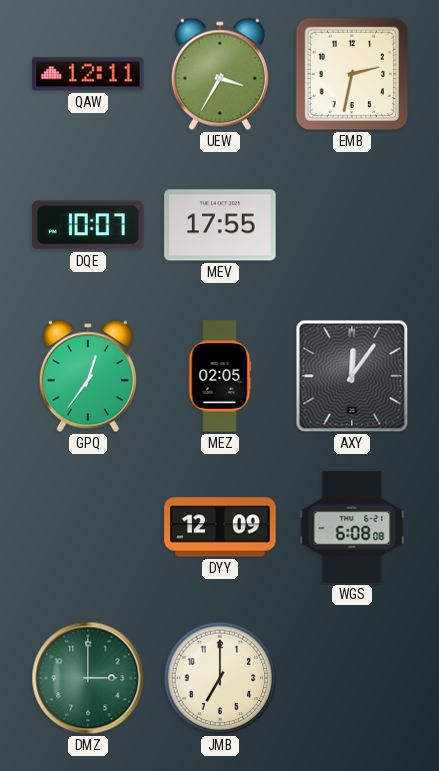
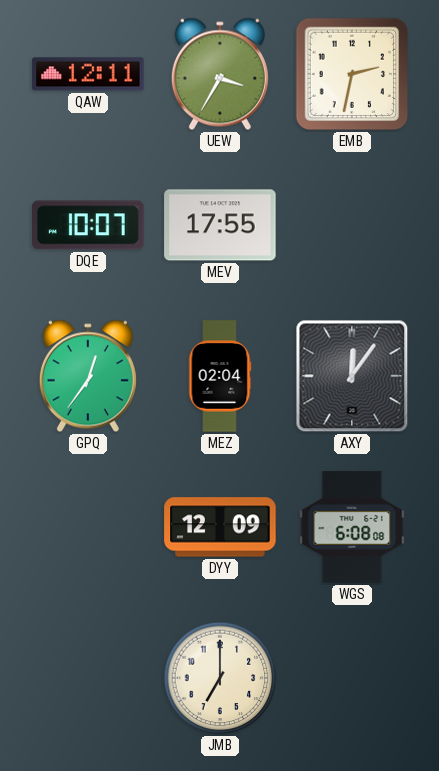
MEZ: 02:05 -> 02:04
DMZ: 3:00 -> none
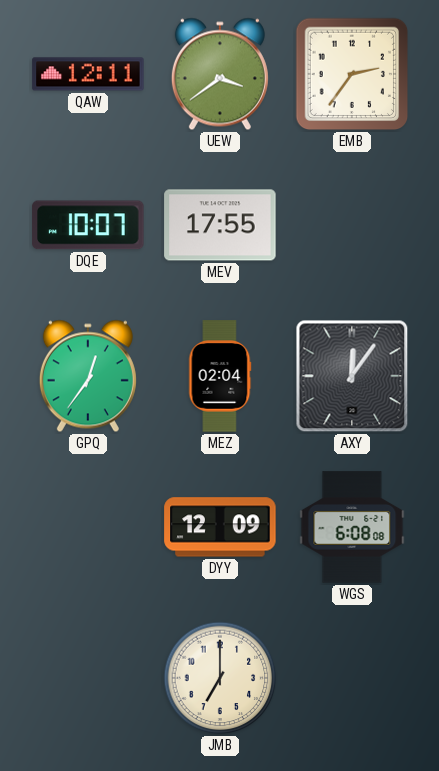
UEW: 3:35 -> 3:39
EMB: 2:32 -> 2:36
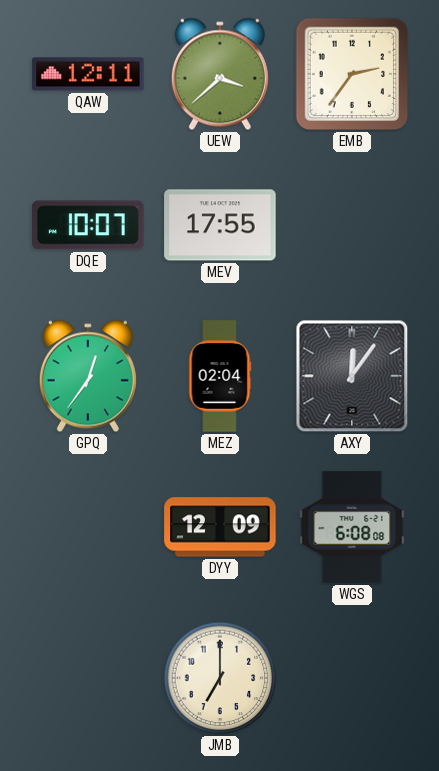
UEW: 3:39 -> 3:38
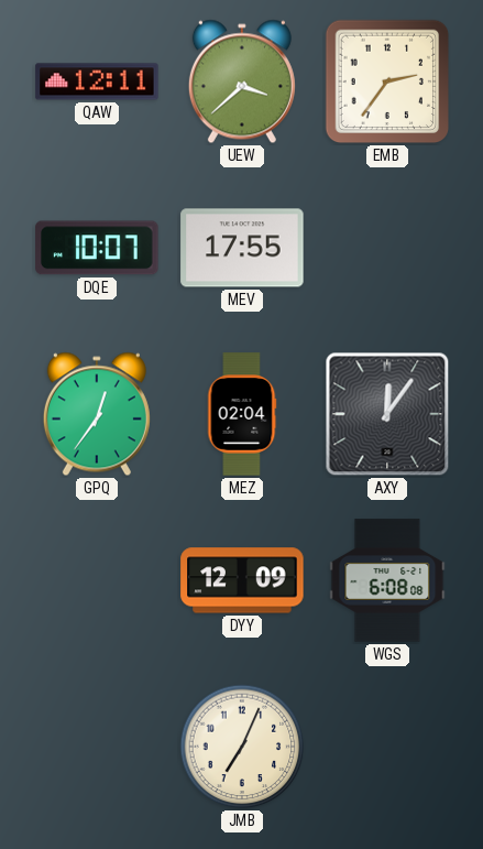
JMB: 7:00 -> 7:04
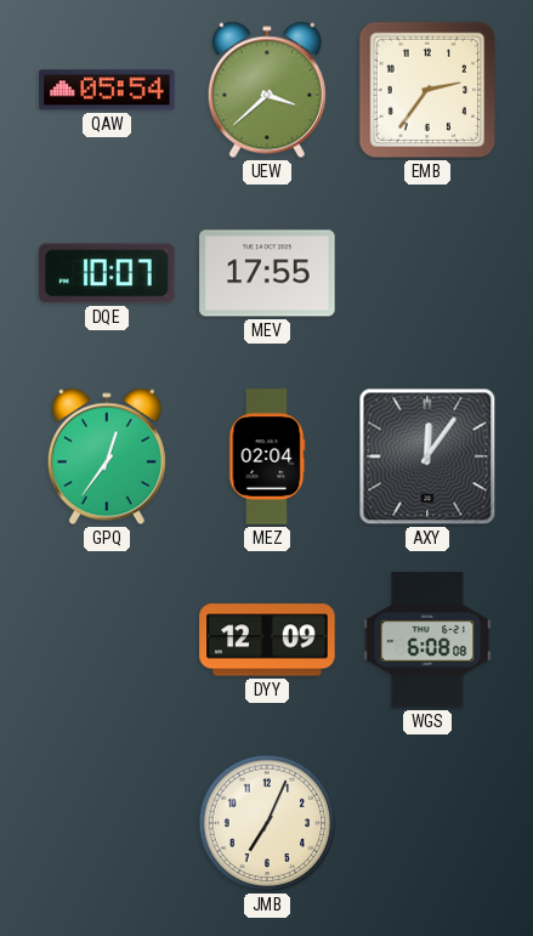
QAW: 12:11 -> 05:54
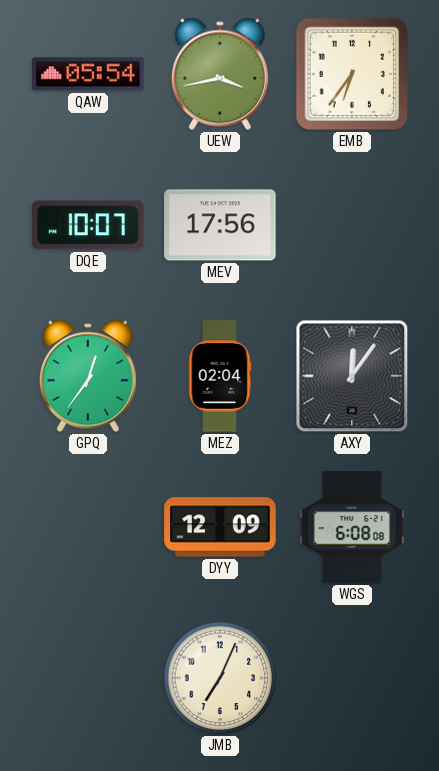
UEW: 3:38 -> 3:43
EMB: 2:36 -> 6:36
MEV: 17:55 -> 17:56
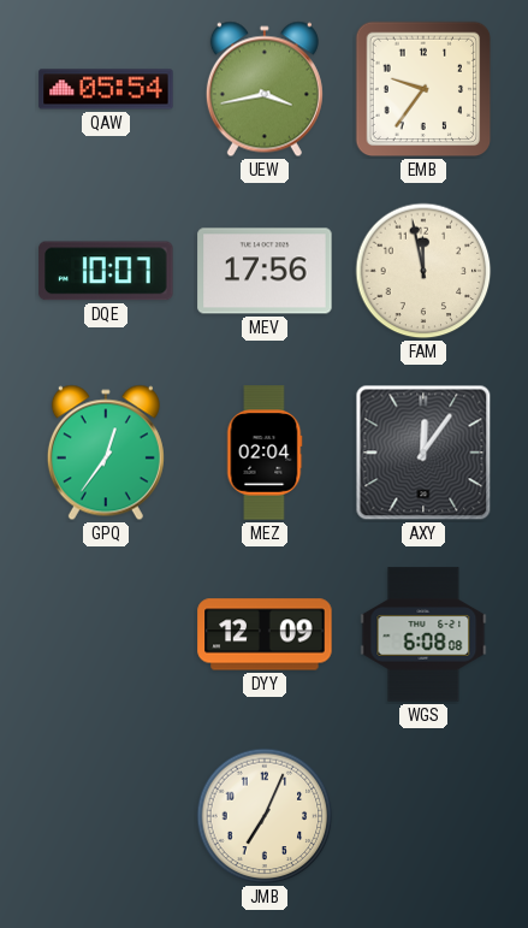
EMB: 6:36 -> 9:36
FAM: none -> 11:58
